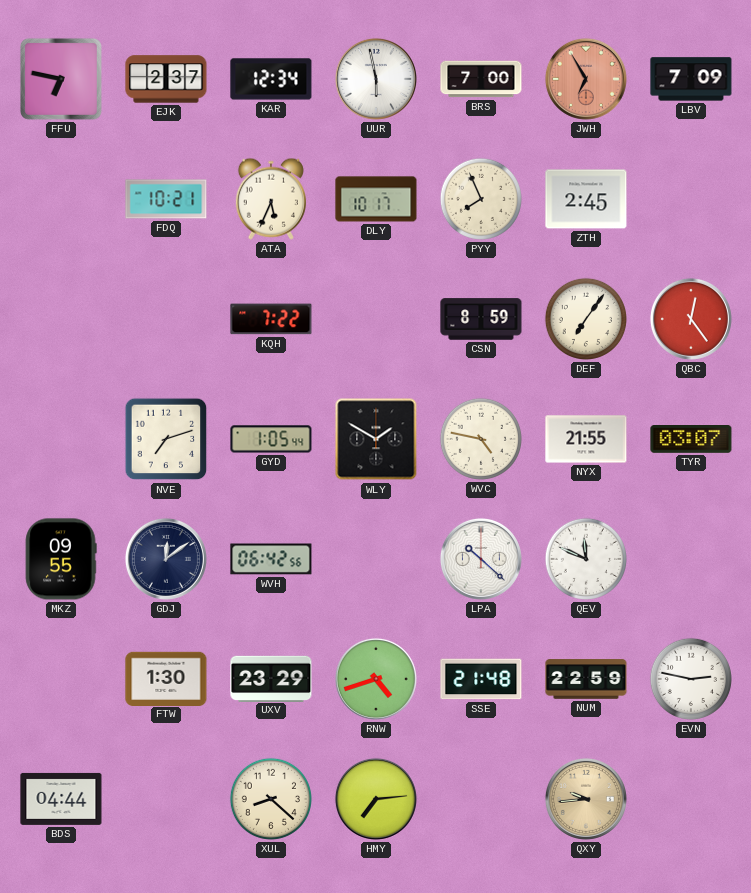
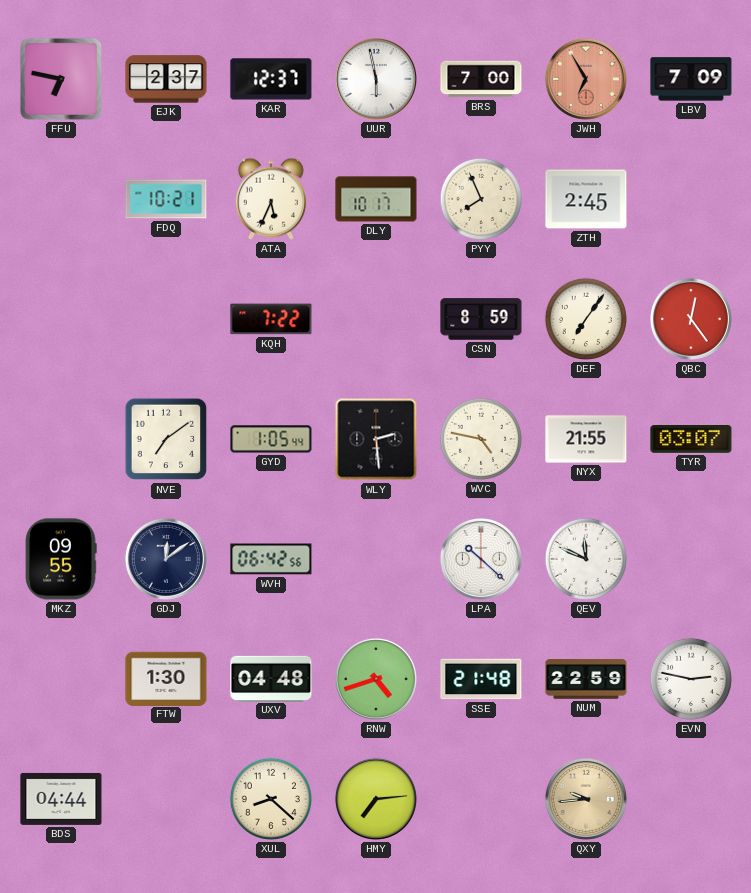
KAR: 12:34 -> 12:37
NVE: 7:12 -> 7:09
WLY: 1:50 -> 2:29
UXV: 23:29 -> 04:48
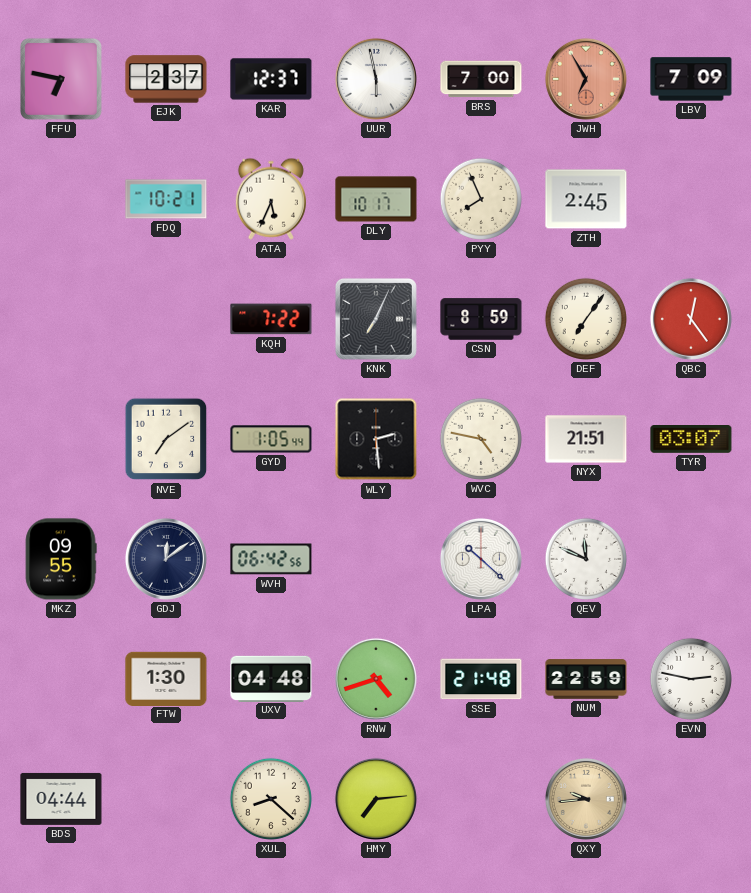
KNK: none -> 7:04
NYX: 21:55 -> 21:51
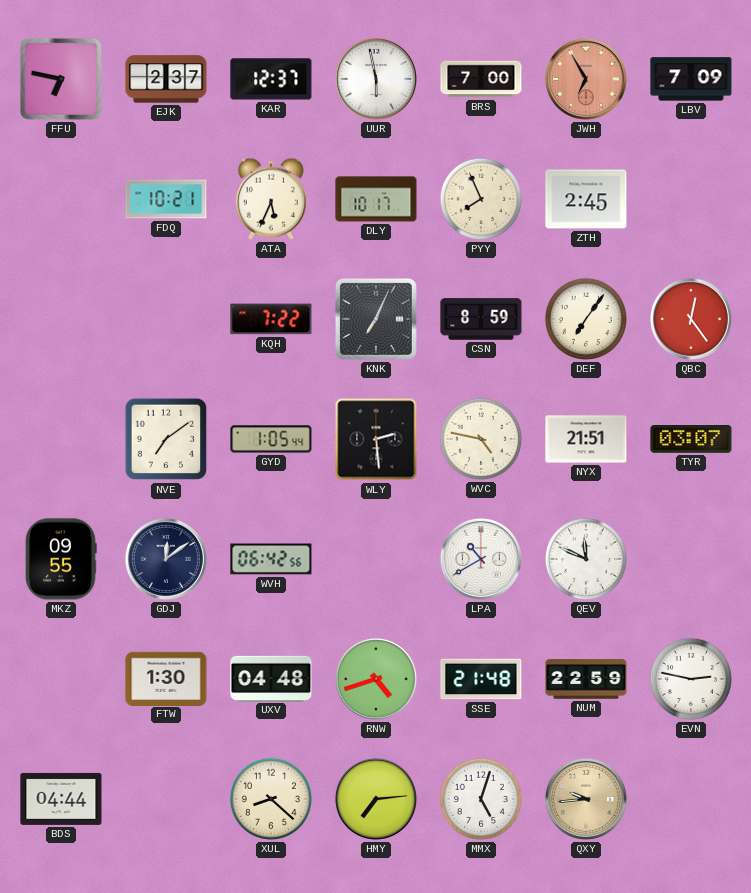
LPA: 10:22 -> 10:40
MMX: none -> 5:03
